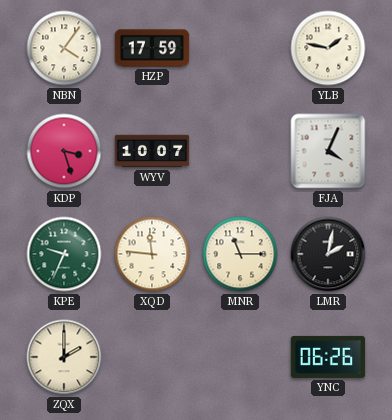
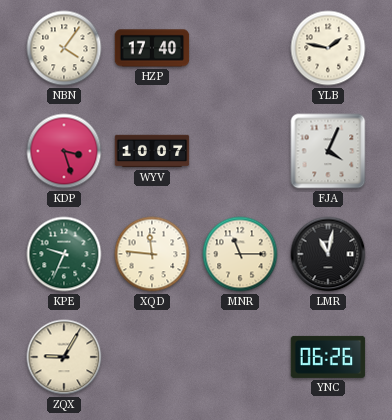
HZP: 17:59 -> 17:40
LMR: 2:02 -> 11:02
ZQX: 2:00 -> 9:05
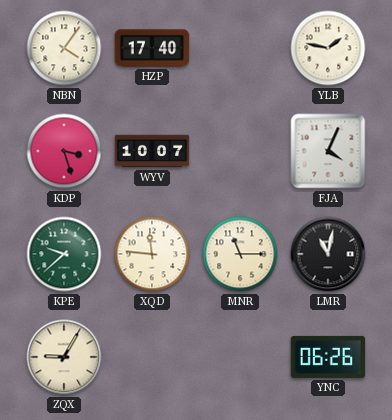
KPE: 9:34 -> 9:38
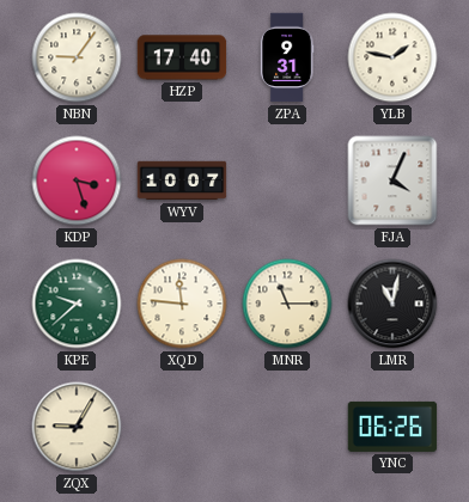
NBN: 4:06 -> 9:06
ZPA: none -> 9:31
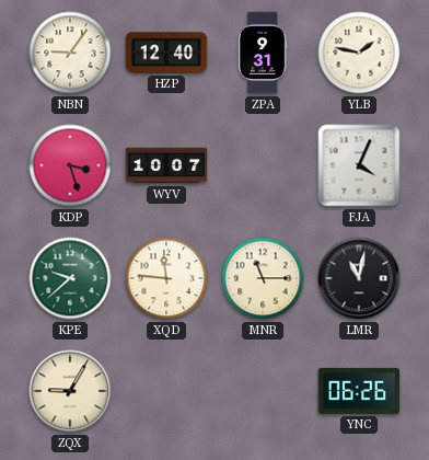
HZP: 17:40 -> 12:40
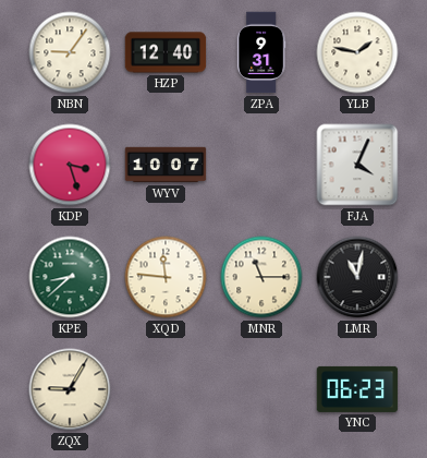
KPE: 9:38 -> 8:38
YNC: 06:26 -> 06:23
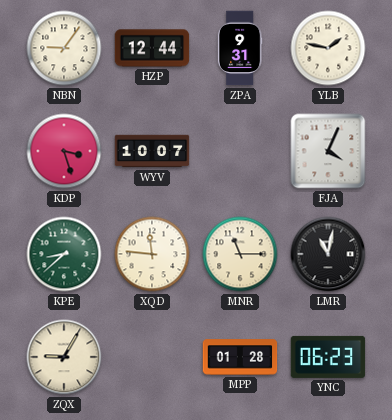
HZP: 12:40 -> 12:44
MPP: none -> 01:28
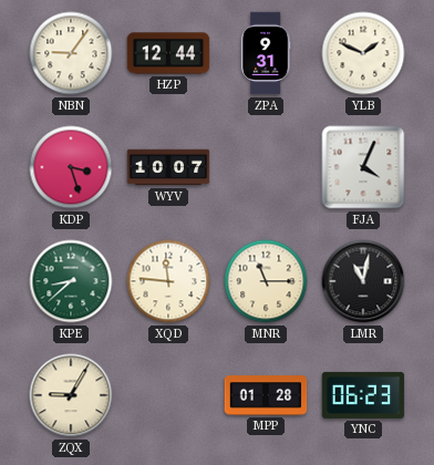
YLB: 1:47 -> 1:49
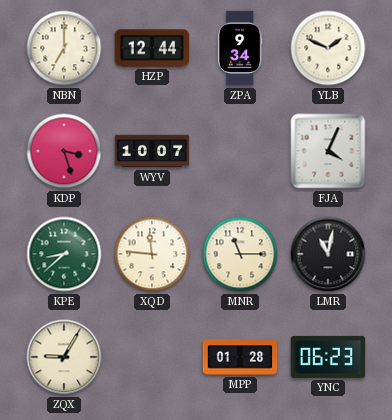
NBN: 9:06 -> 7:00
ZPA: 9:31 -> 9:34
